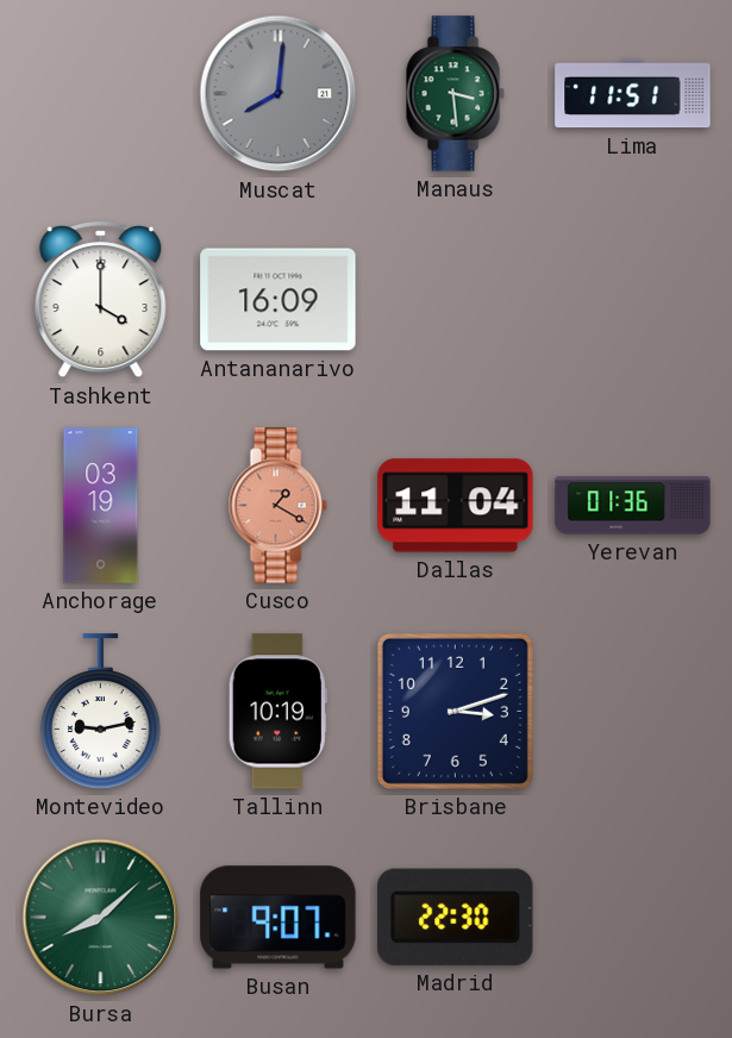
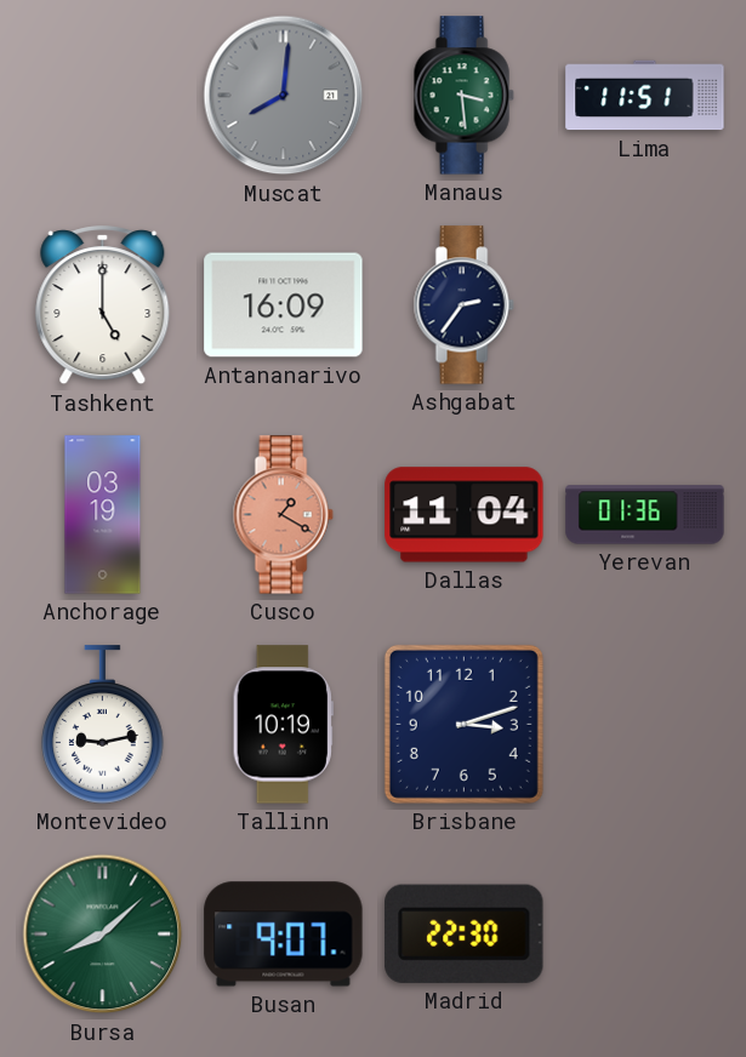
Tashkent: 4:00 -> 5:00
Ashgabat: none -> 2:36
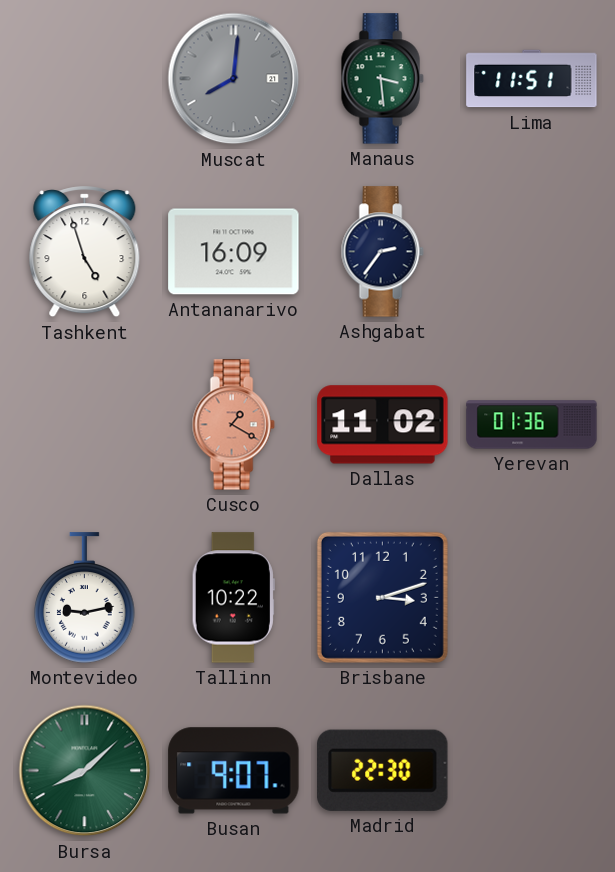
Tashkent: 5:00 -> 4:57
Anchorage: 03:19 -> none
Dallas: 11:04 -> 11:02
Tallinn: 10:19 -> 10:22
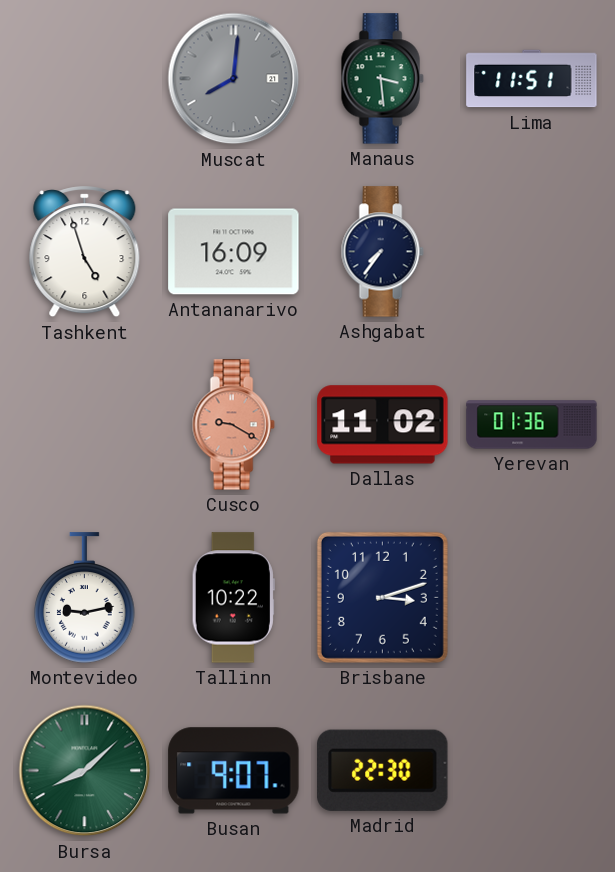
Ashgabat: 2:36 -> 7:36
Cusco: 1:20 -> 9:20
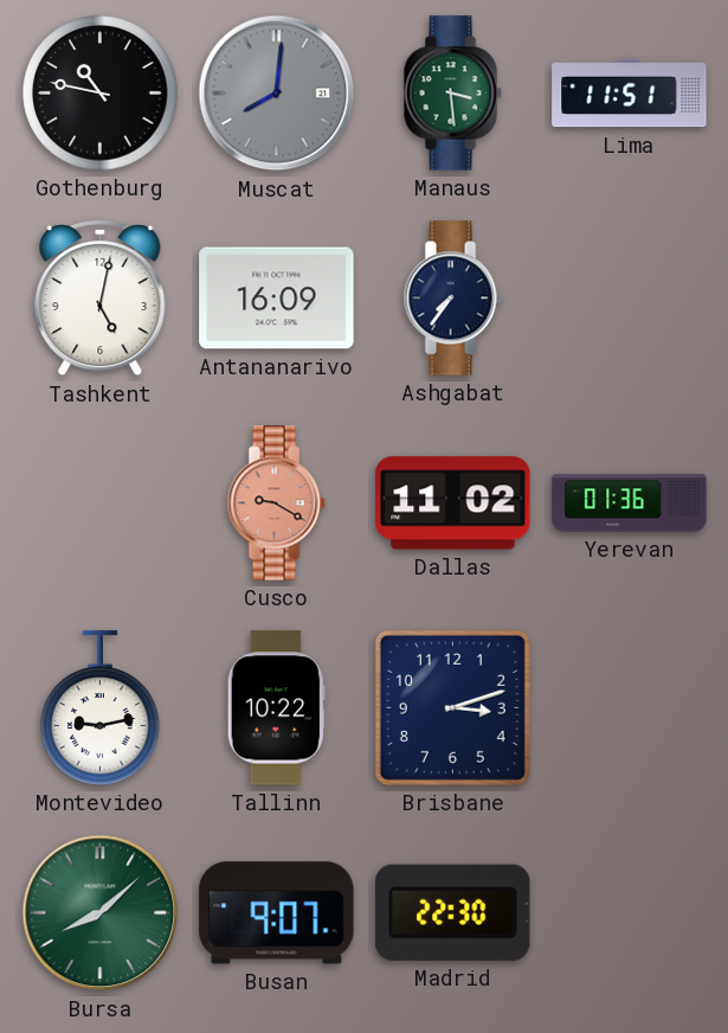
Gothenburg: none -> 10:47
Tashkent: 4:57 -> 5:02
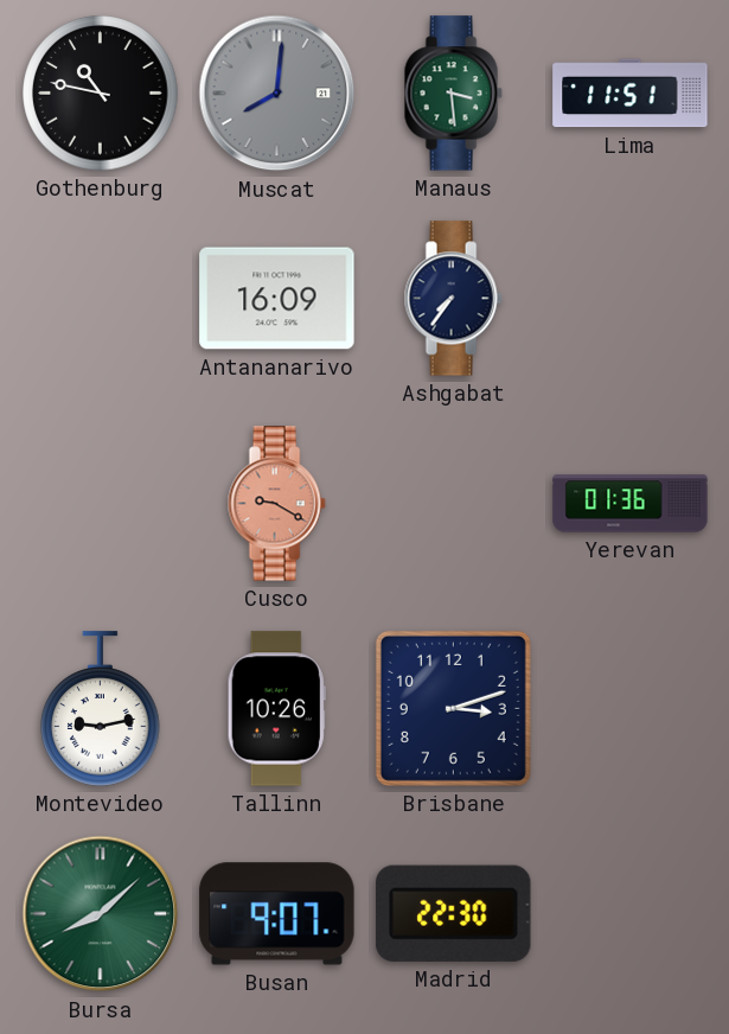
Tashkent: 5:02 -> none
Dallas: 11:02 -> none
Tallinn: 10:22 -> 10:26
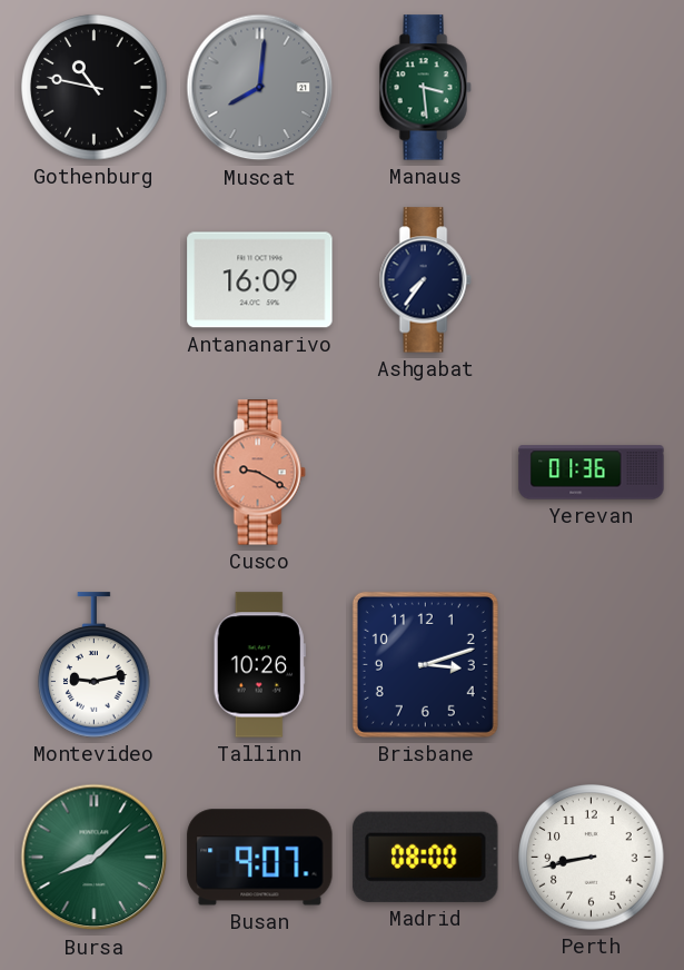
Lima: 11:51 -> none
Madrid: 22:30 -> 08:00
Perth: none -> 8:43
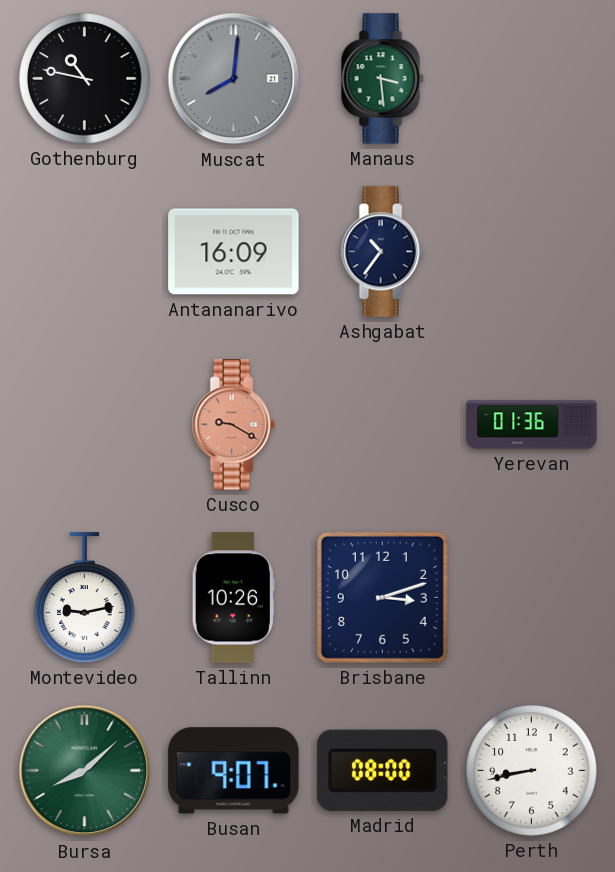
Ashgabat: 7:36 -> 10:36
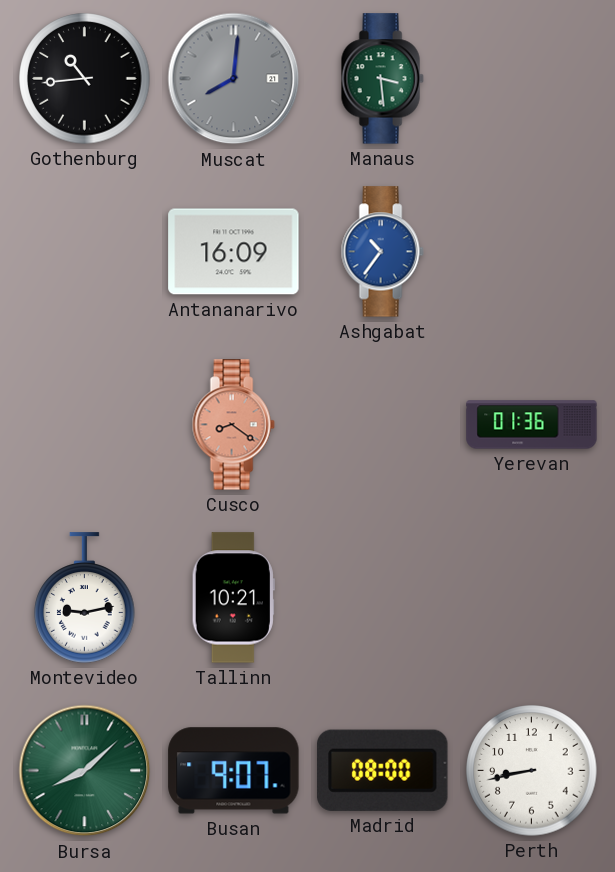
Gothenburg: 10:47 -> 10:44
Ashgabat dial: navy -> blue
Cusco: 9:20 -> 8:21
Tallinn: 10:26 -> 10:21
Brisbane: 3:12 -> none
